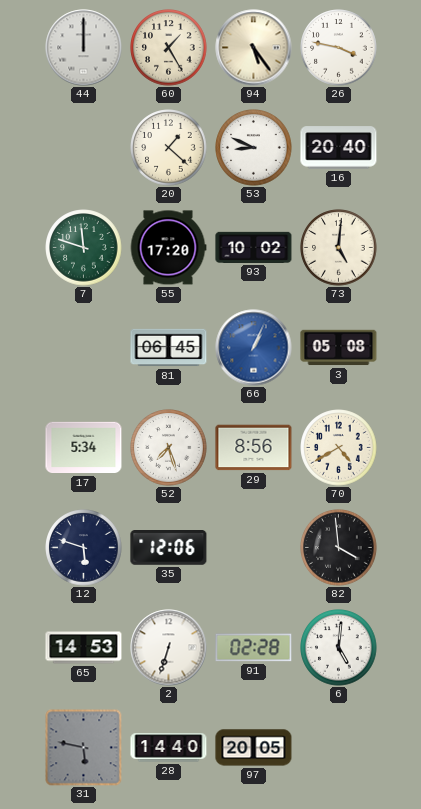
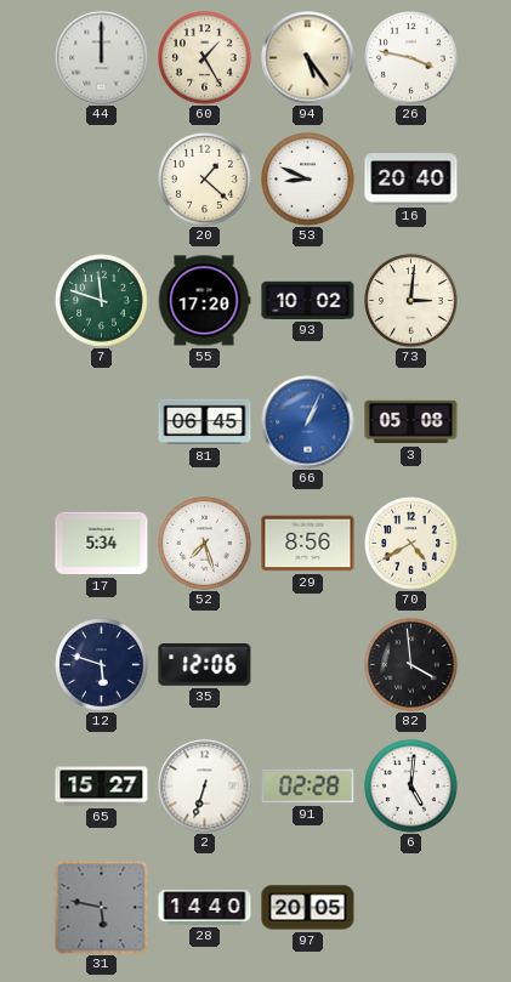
73: 5:01 -> 3:01
65: 14:53 -> 15:27
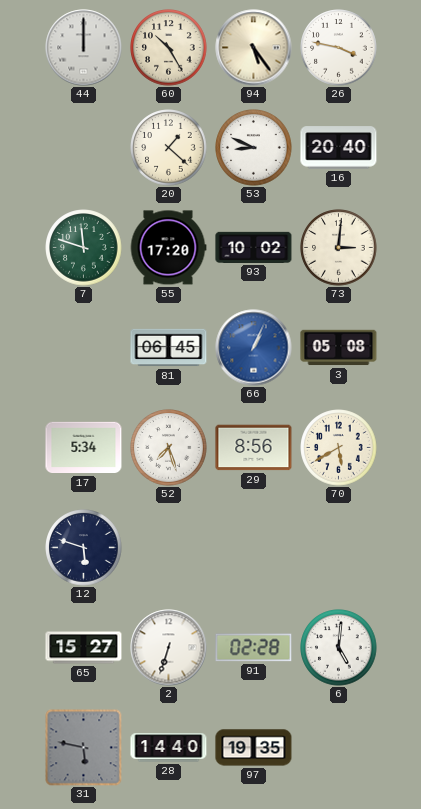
60: 1:25 -> 10:25
70: 4:40 -> 5:40
35: 12:06 -> none
82: 3:59 -> none
97: 20:05 -> 19:35
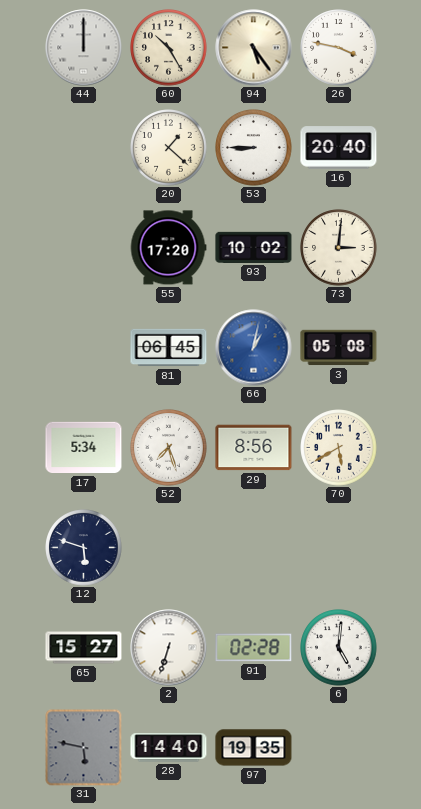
53: 8:49 -> 8:45
7: 11:48 -> none
66: 1:04 -> 1:02
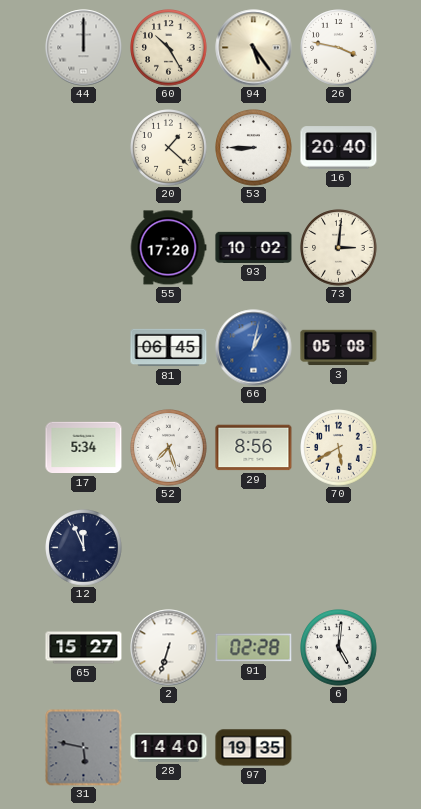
12: 5:48 -> 11:56
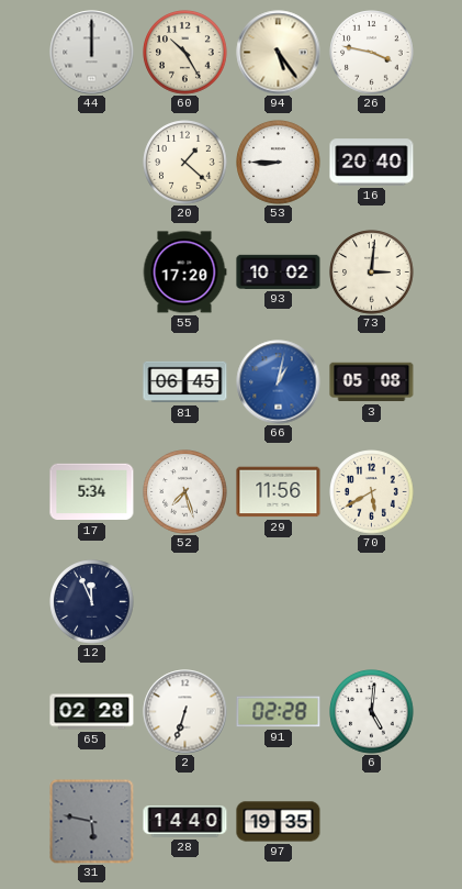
29: 8:56 -> 11:56
65: 15:27 -> 02:28
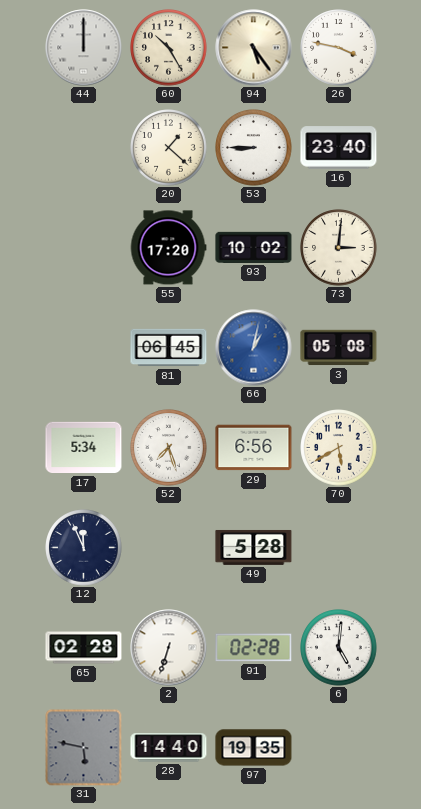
16: 20:40 -> 23:40
29: 11:56 -> 6:56
49: none -> 5:28
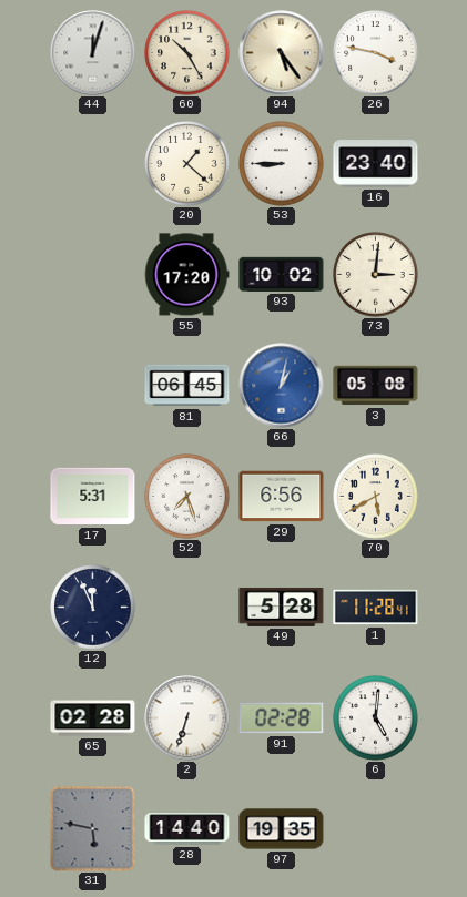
44: 12:00 -> 12:03
17: 5:34 -> 5:31
1: none -> 11:28
